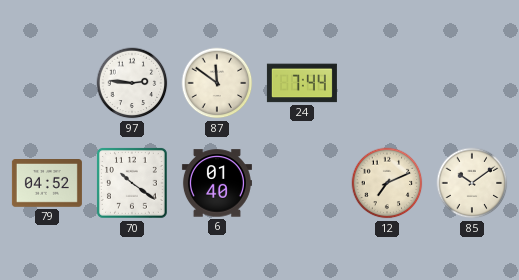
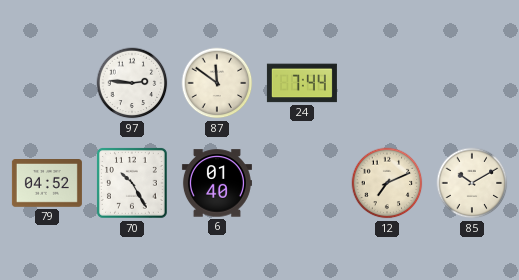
70: 10:21 -> 10:25
85: 10:09 -> 10:10
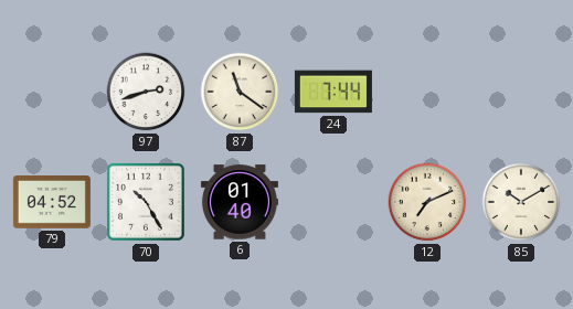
97: 2:46 -> 2:42
87: 11:51 -> 11:21
